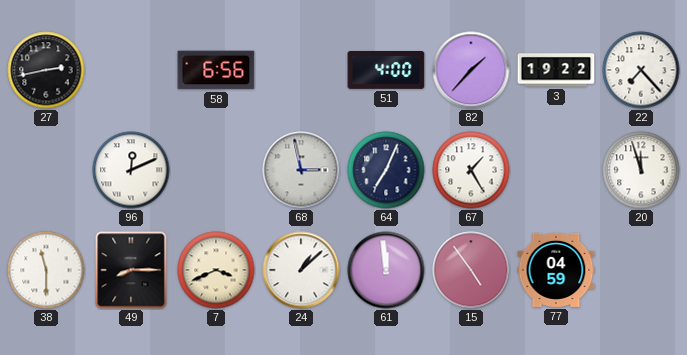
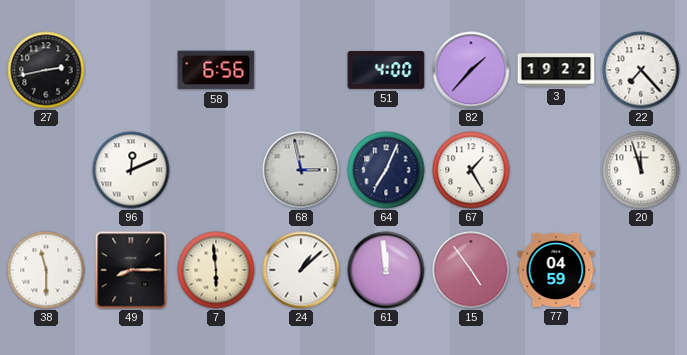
7: 3:41 -> 5:59
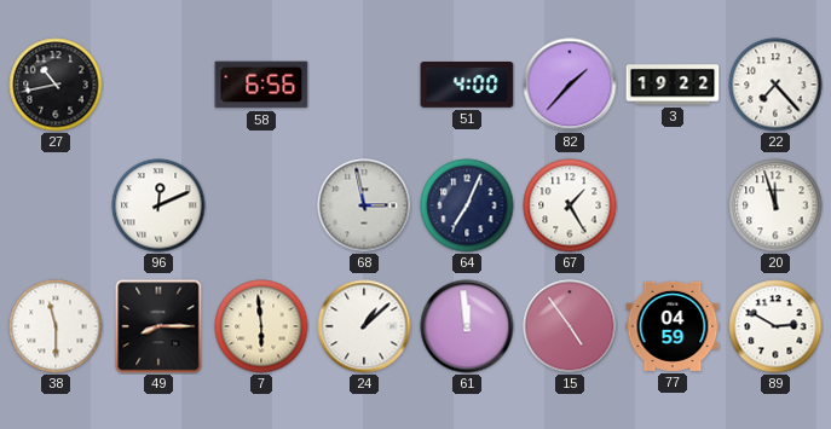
27: 2:43 -> 10:43
89: none -> 2:50
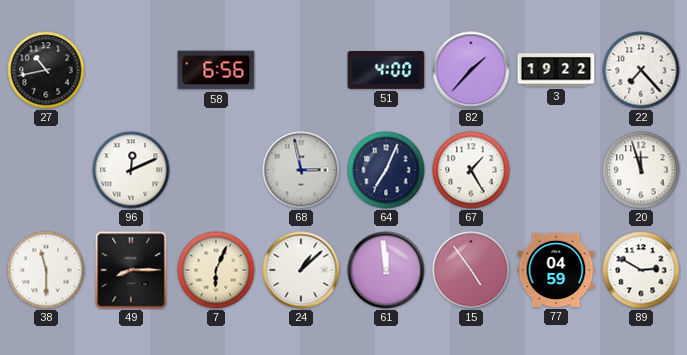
7: 5:59 -> 6:04
